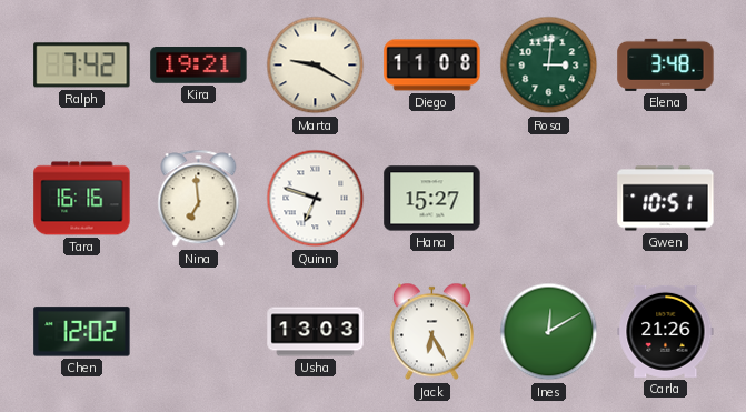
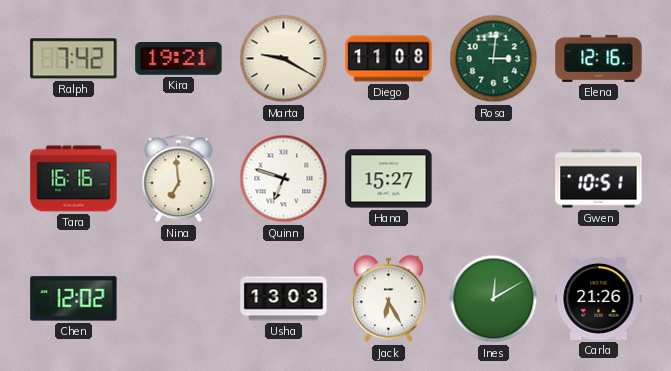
Elena: 3:48 -> 12:16
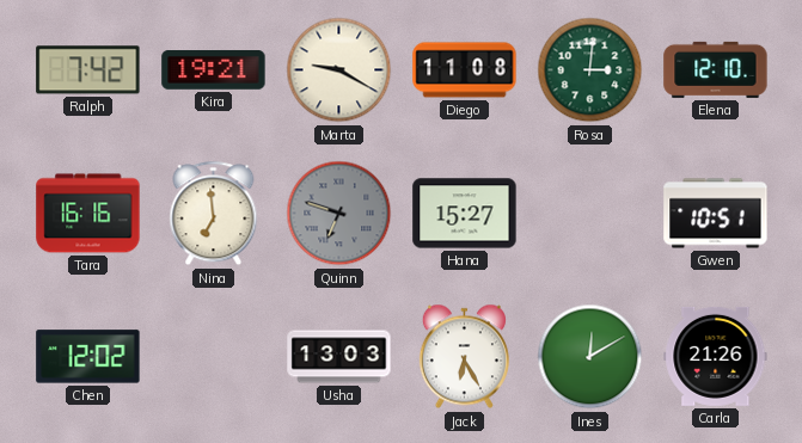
Elena: 12:16 -> 12:10
Quinn dial: white -> grey
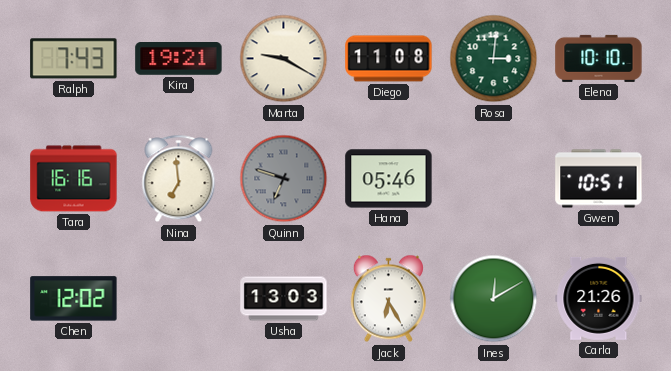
Ralph: 7:42 -> 7:43
Elena: 12:10 -> 10:10
Hana: 15:27 -> 05:46
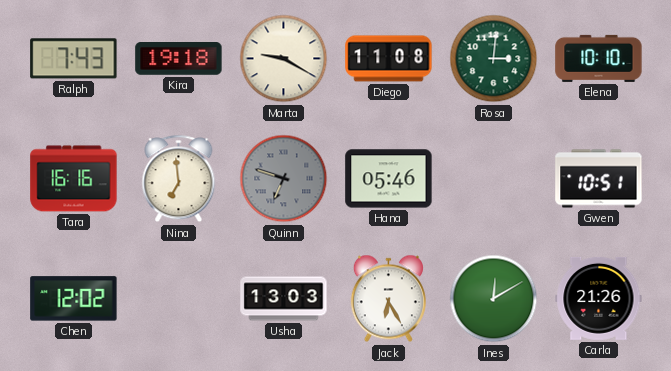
Kira: 19:21 -> 19:18
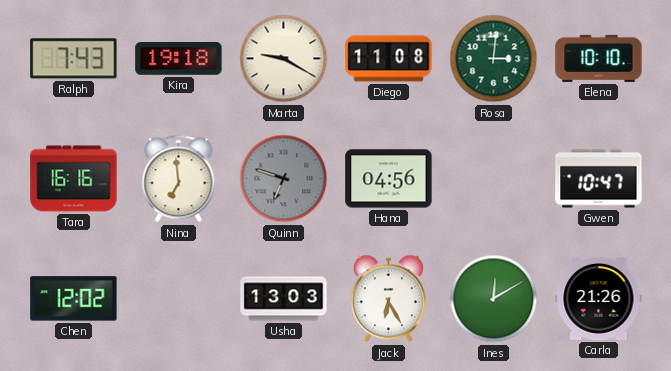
Hana: 05:46 -> 04:56
Gwen: 10:51 -> 10:47
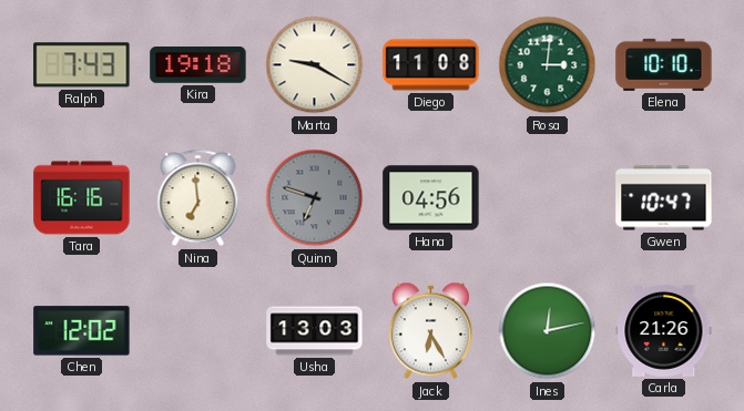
Ines: 12:10 -> 12:13
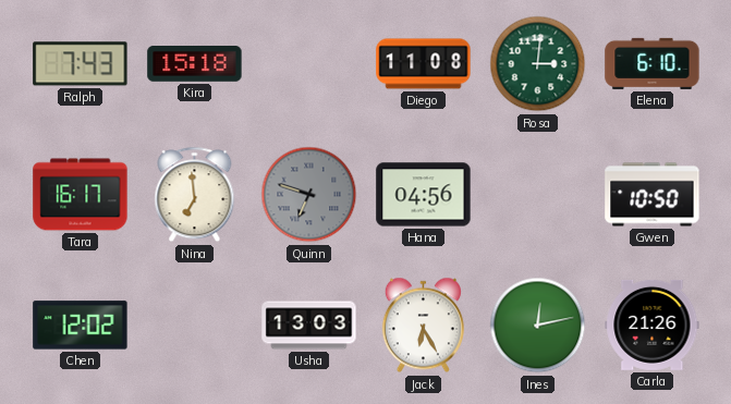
Kira: 19:18 -> 15:18
Marta: 9:20 -> none
Elena: 10:10 -> 6:10
Tara: 16:16 -> 16:17
Gwen: 10:47 -> 10:50
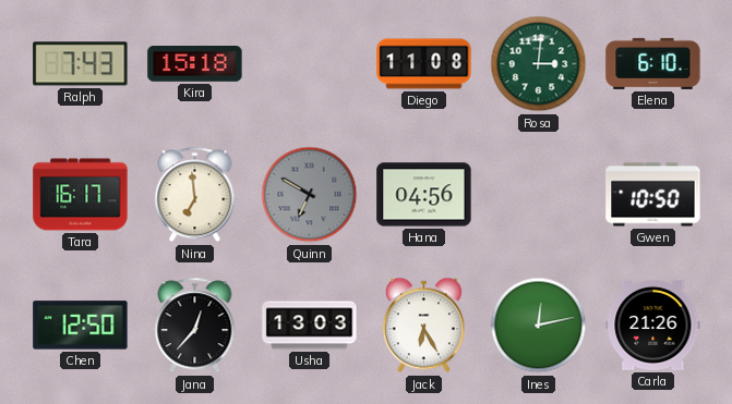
Quinn: 6:48 -> 6:50
Chen: 12:02 -> 12:50
Jana: none -> 12:37
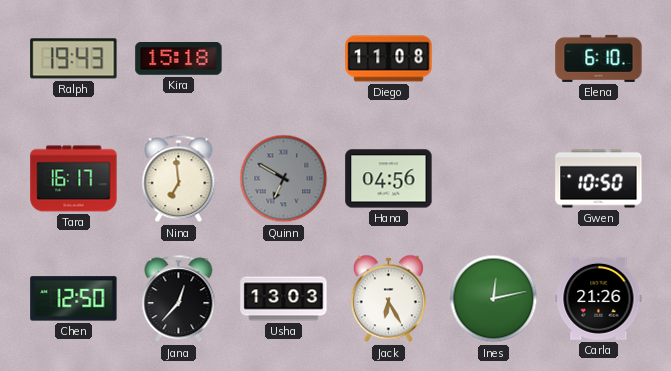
Ralph: 7:43 -> 19:43
Rosa: 3:01 -> none
